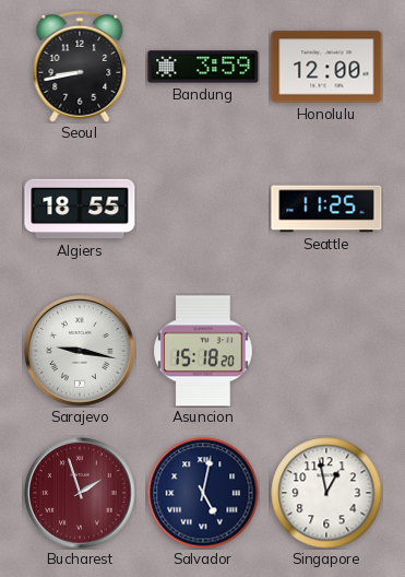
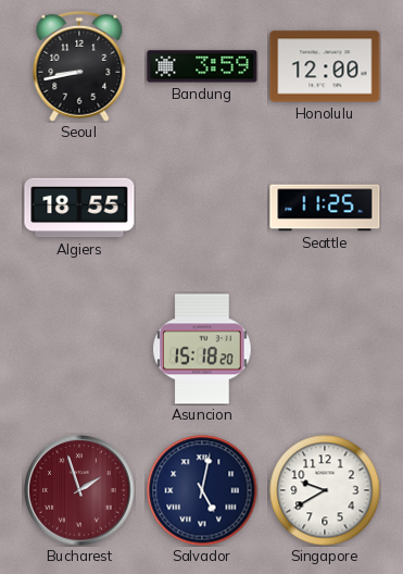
Sarajevo: 9:17 -> none
Singapore: 12:58 -> 9:40
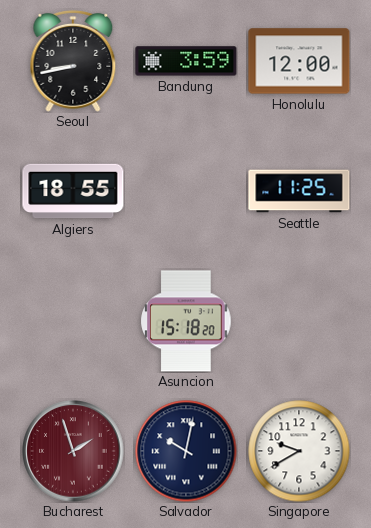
Salvador: 5:02 -> 10:02
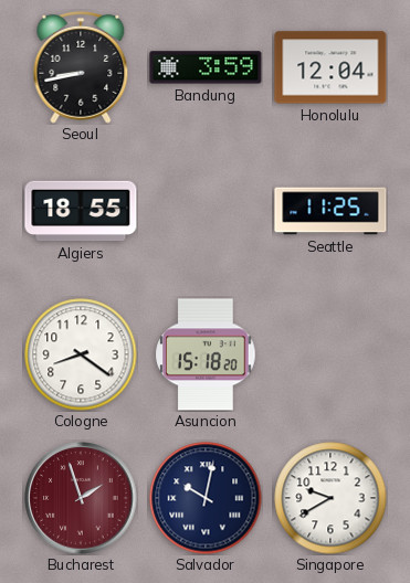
Honolulu: 12:00 -> 12:04
Cologne: none -> 8:21
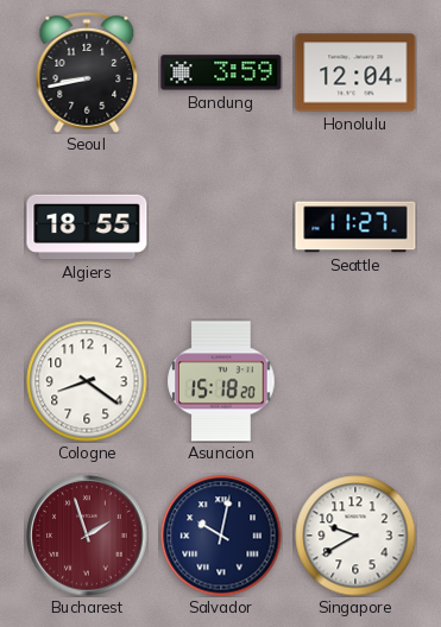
Seattle: 11:25 -> 11:27
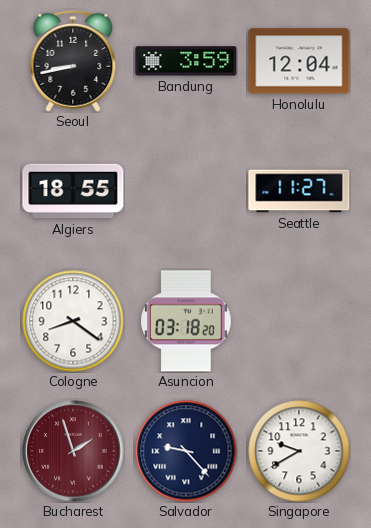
Asuncion: 15:18 -> 03:18
Salvador: 10:02 -> 9:23
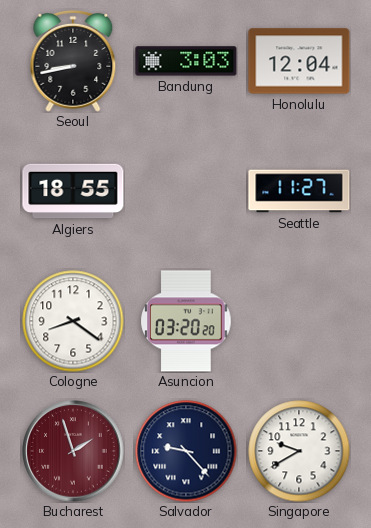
Bandung: 3:59 -> 3:03
Asuncion: 03:18 -> 03:20
